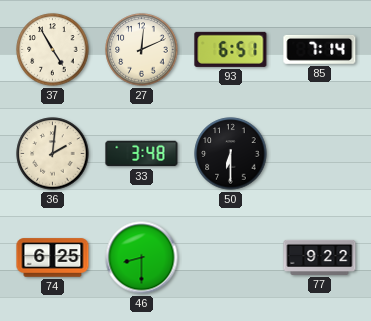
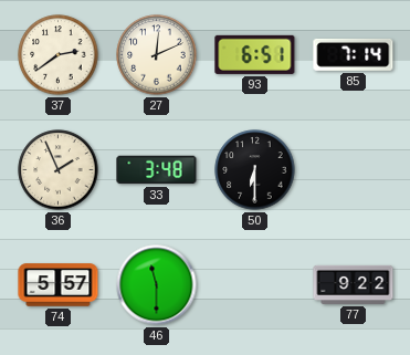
37: 4:55 -> 2:39
36: 2:01 -> 1:56
74: 6:25 -> 5:57
46: 8:30 -> 11:30
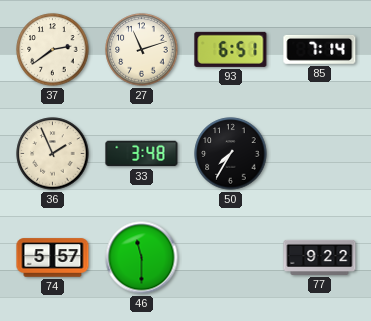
27: 12:11 -> 11:12
50: 6:30 -> 7:35
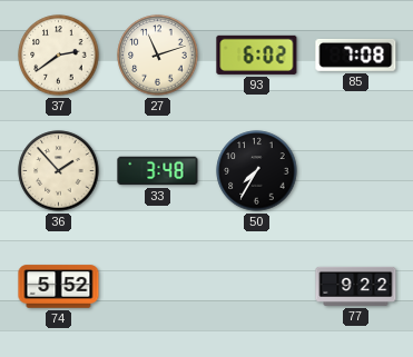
93: 6:51 -> 6:02
85: 7:14 -> 7:08
36: 1:56 -> 1:53
74: 5:57 -> 5:52
46: 11:30 -> none
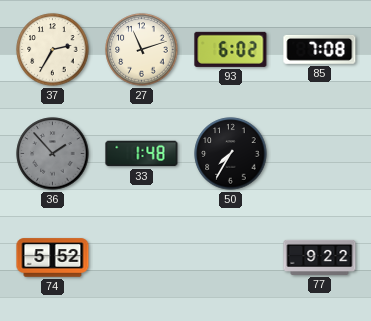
37: 2:39 -> 2:35
36 dial: cream -> grey
33: 3:48 -> 1:48
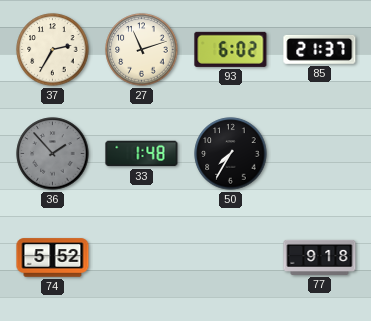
85: 7:08 -> 21:37
77: 9:22 -> 9:18
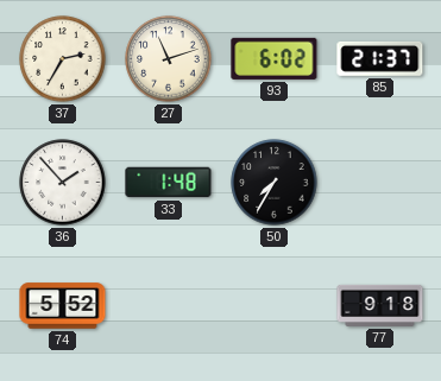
36 dial: grey -> white
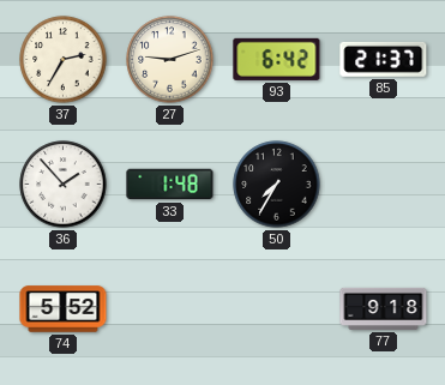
27: 11:12 -> 9:12
93: 6:02 -> 6:42
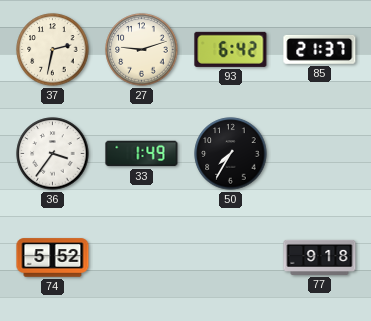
37: 2:35 -> 2:32
36: 1:53 -> 3:36
33: 1:48 -> 1:49
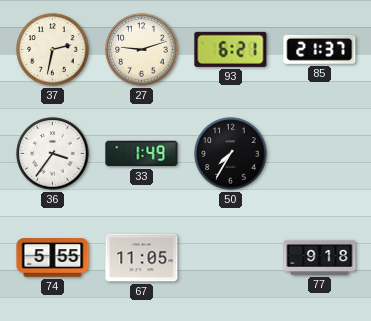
93: 6:42 -> 6:21
74: 5:52 -> 5:55
67: none -> 11:05
